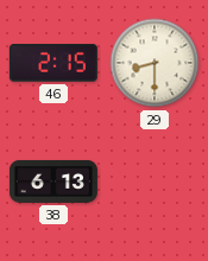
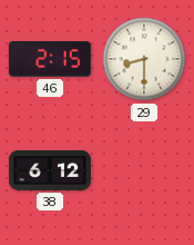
38: 6:13 -> 6:12
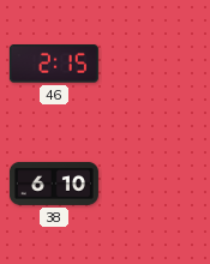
29: 8:30 -> none
38: 6:12 -> 6:10
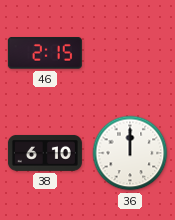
36: none -> 12:00
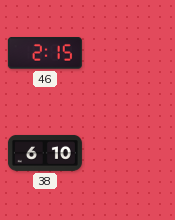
36: 12:00 -> none
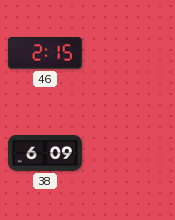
38: 6:10 -> 6:09
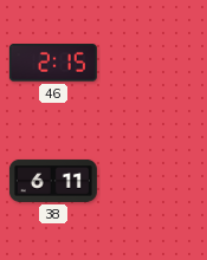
38: 6:09 -> 6:11
